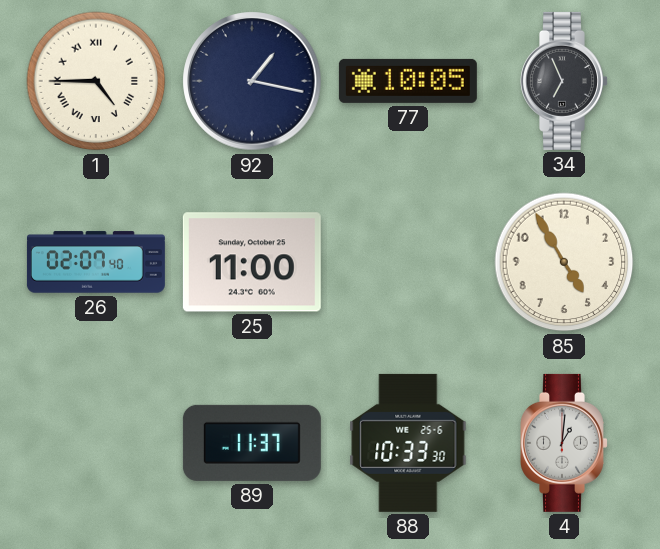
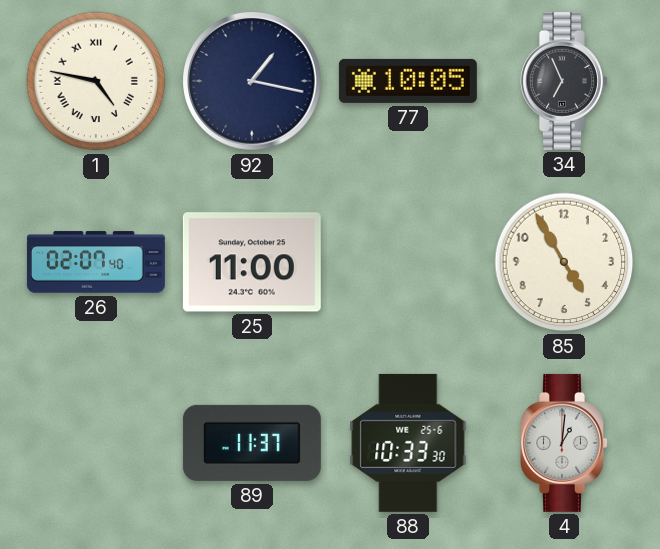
1: 4:45 -> 4:47
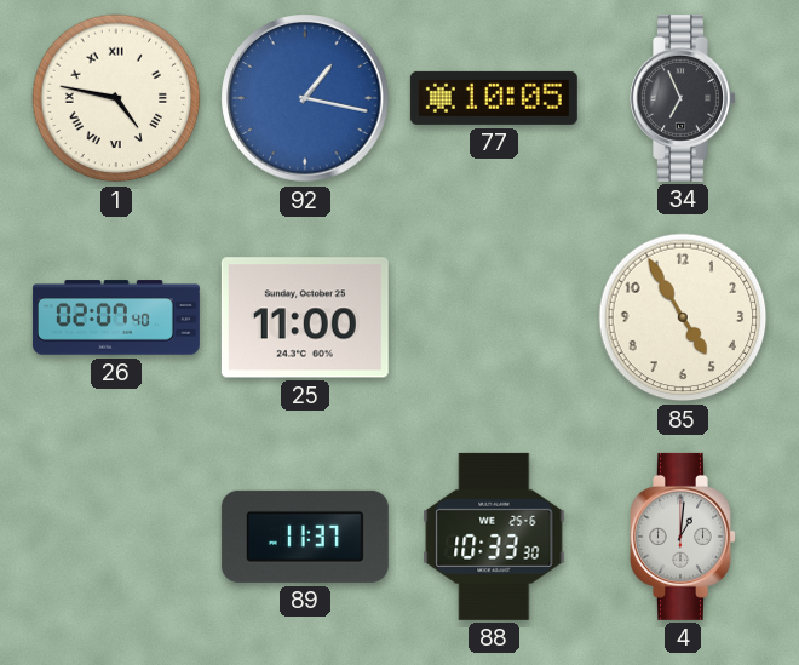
92 dial: navy -> blue
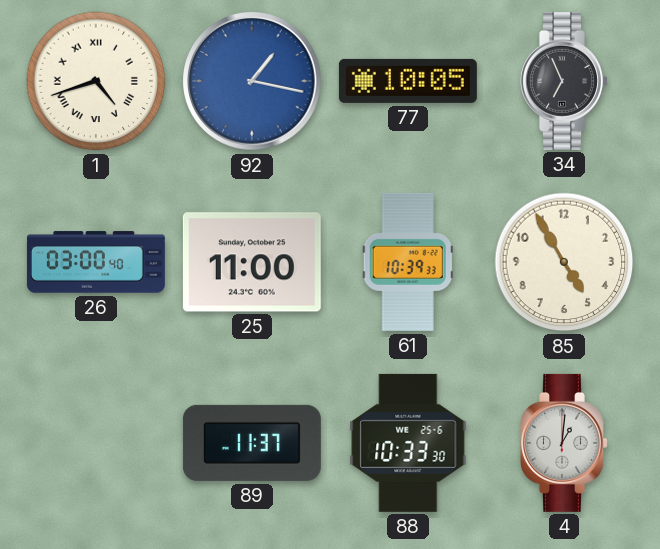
1: 4:47 -> 4:42
26: 02:07 -> 03:00
61: none -> 10:39
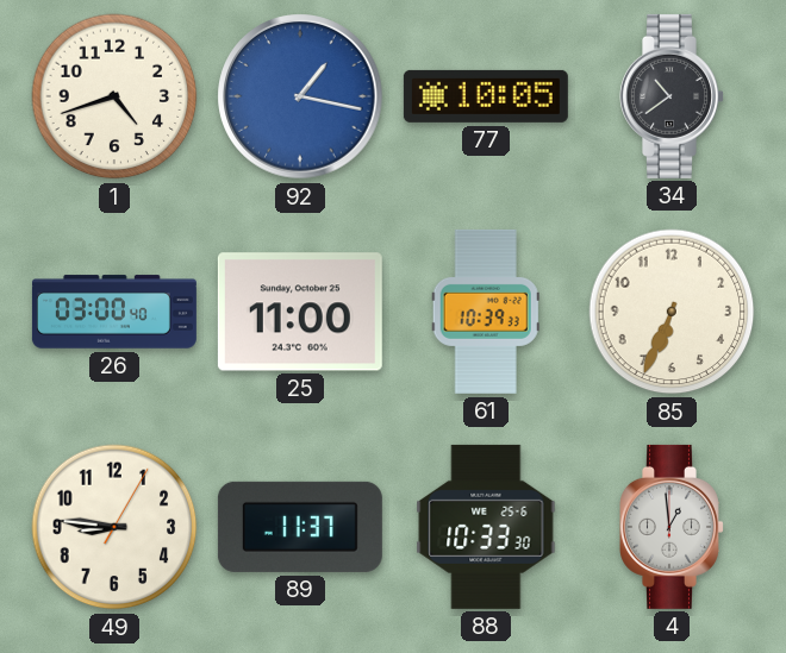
1 numerals: Roman -> Arabic
34: 6:56 -> 10:39
85: 4:55 -> 6:34
49: none -> 8:46
4: 1:01 -> 12:59
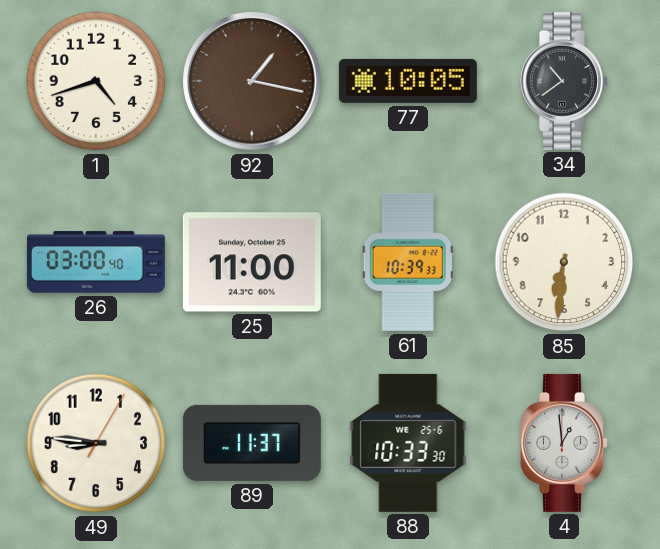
92 dial: blue -> brown
85: 6:34 -> 6:31
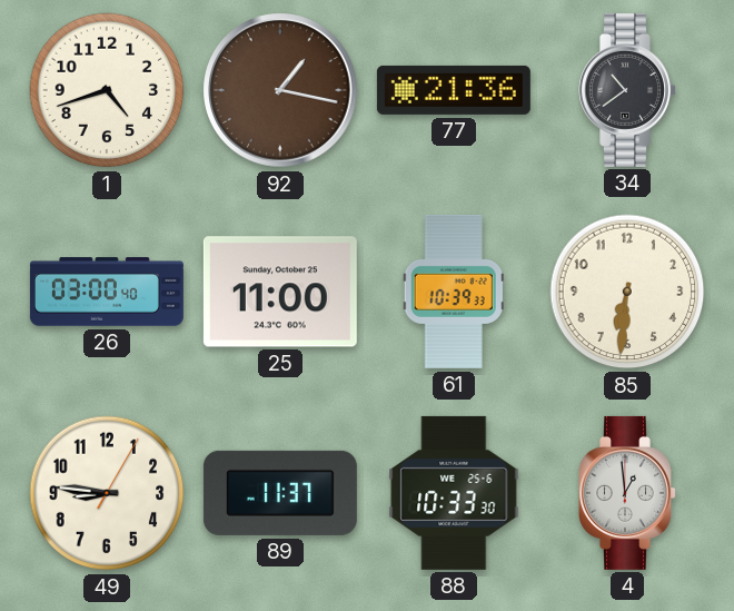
77: 10:05 -> 21:36
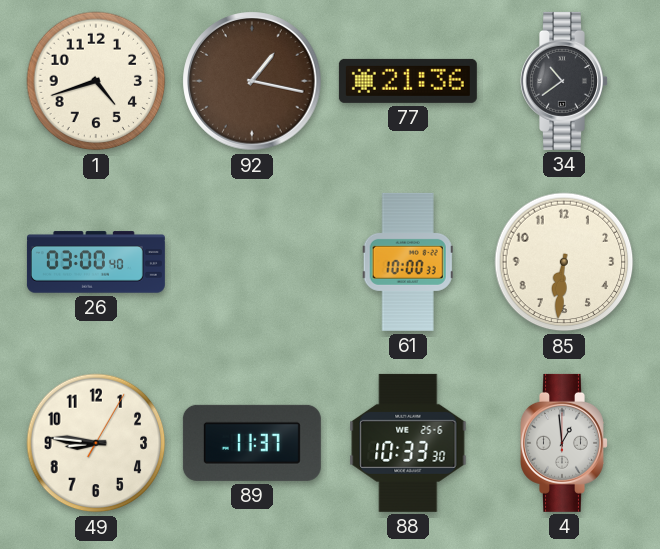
25: 11:00 -> none
61: 10:39 -> 10:00
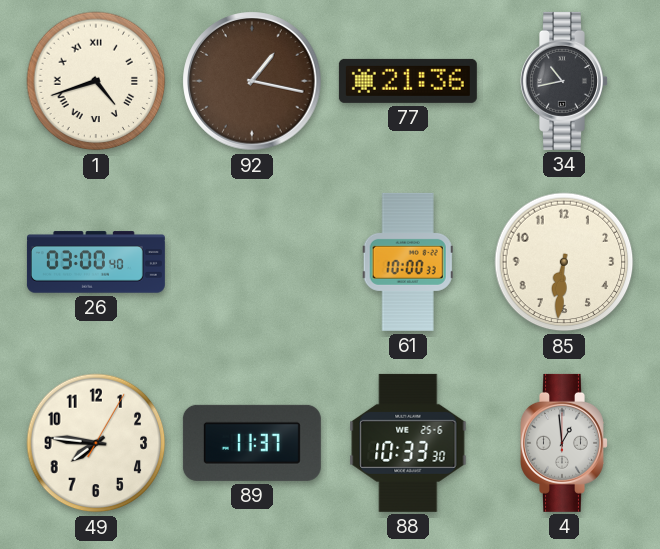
1 numerals: Arabic -> Roman
34: 10:39 -> 10:43
49: 8:46 -> 7:46
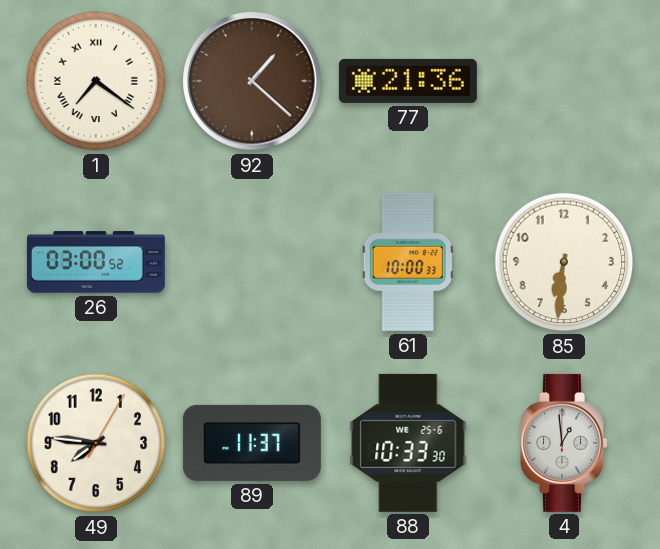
1: 4:42 -> 7:21
92: 1:17 -> 1:22
34: 10:43 -> none
26: 03:00:40 -> 03:00:52
